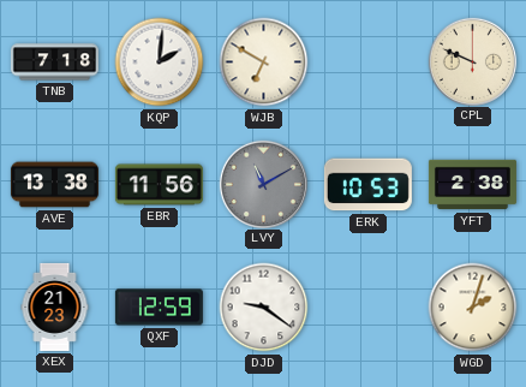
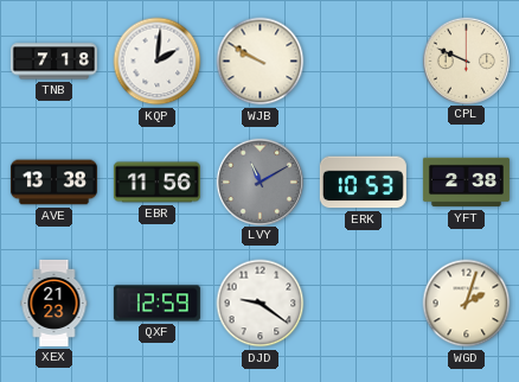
WJB: 6:50 -> 9:50
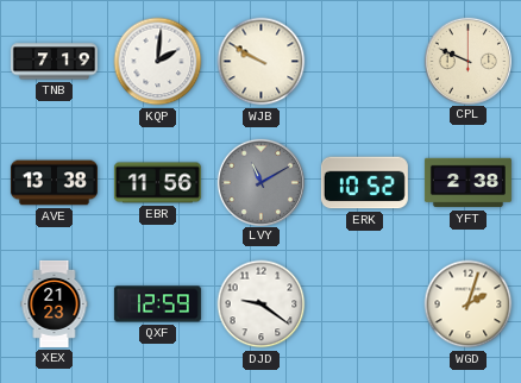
TNB: 7:18 -> 7:19
ERK: 10:53 -> 10:52
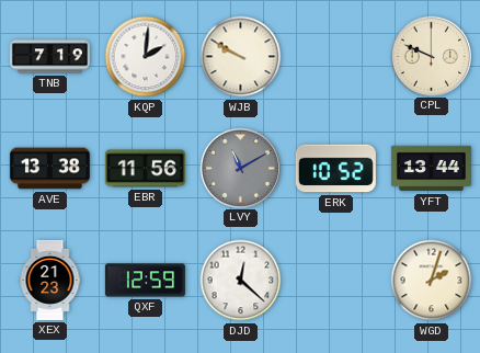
YFT: 2:38 -> 13:44
DJD: 9:21 -> 12:22
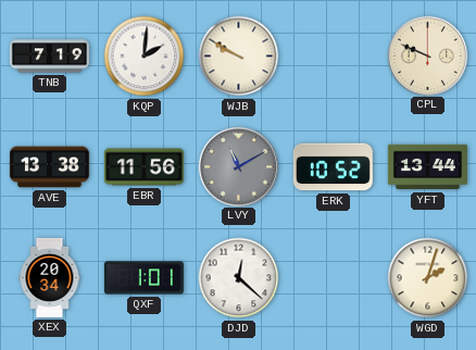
XEX: 21:23 -> 20:34
QXF: 12:59 -> 1:01
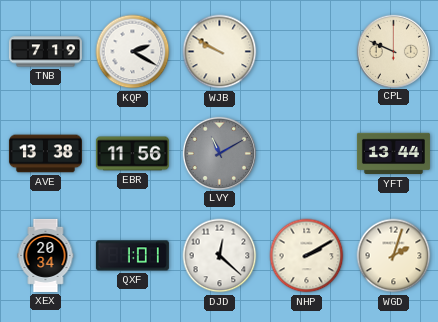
KQP: 2:01 -> 2:20
ERK: 10:52 -> none
NHP: none -> 2:10
